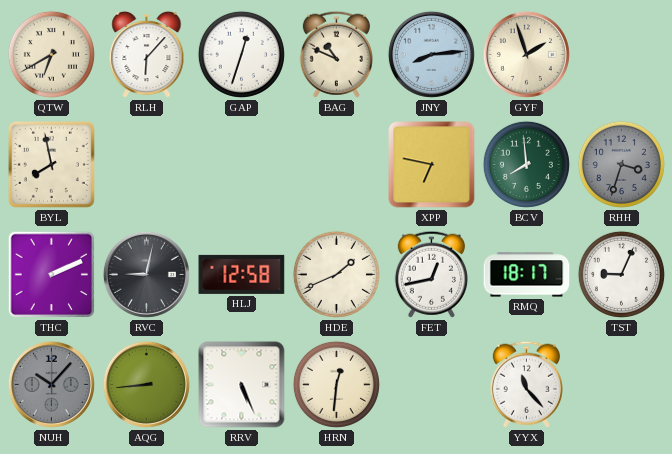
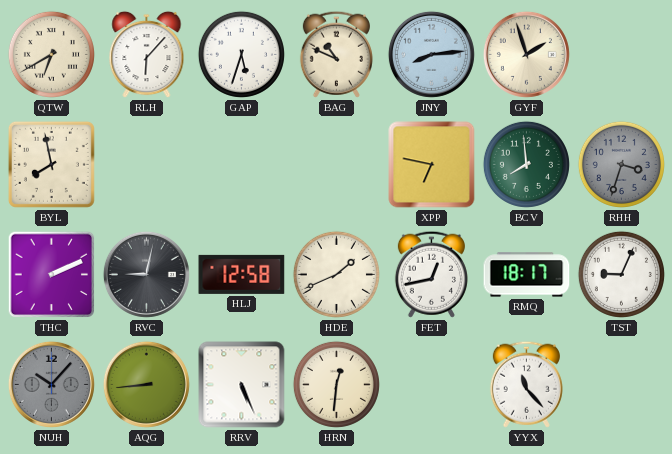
GAP: 12:33 -> 5:33
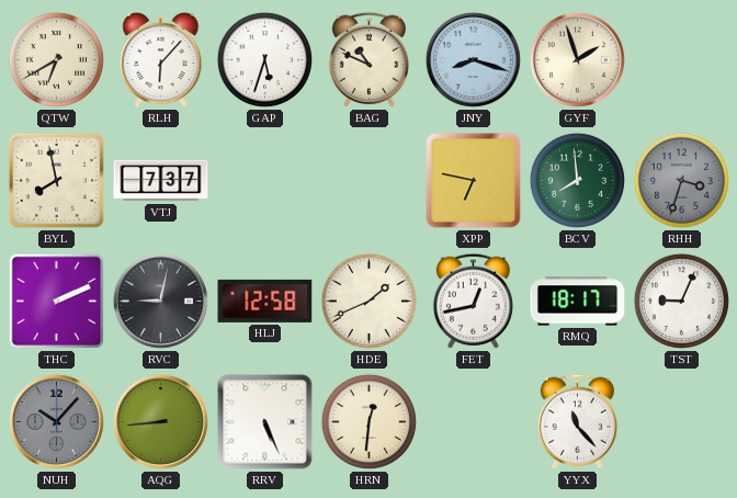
JNY: 8:14 -> 8:18
VTJ: none -> 7:37
